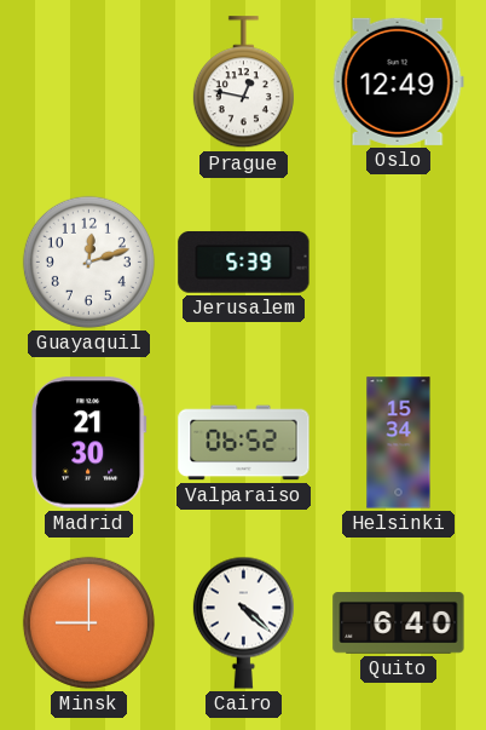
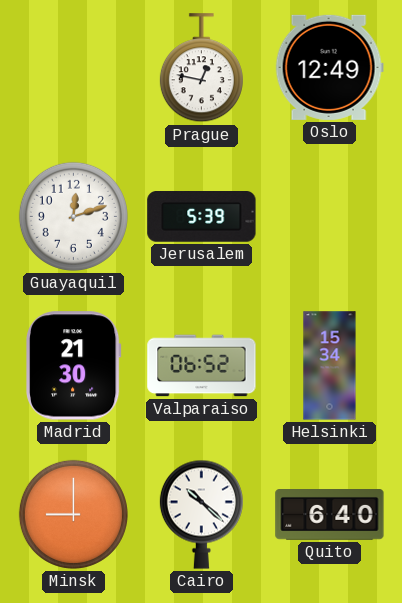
Cairo: 4:22 -> 10:22
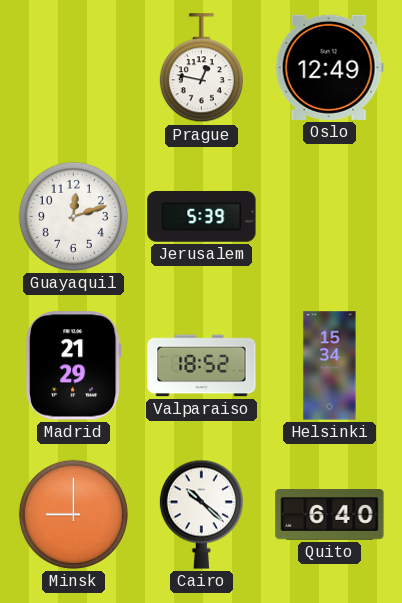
Madrid: 21:30 -> 21:29
Valparaiso: 06:52 -> 18:52
